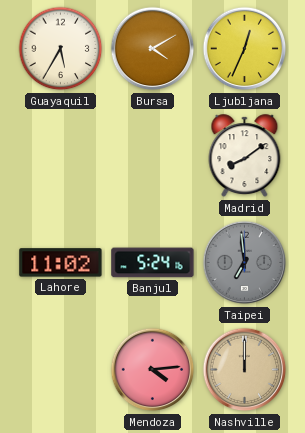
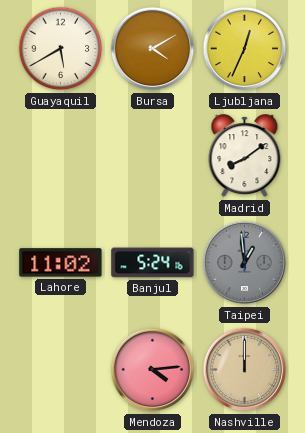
Guayaquil: 5:35 -> 5:40
Taipei: 6:59 -> 12:59
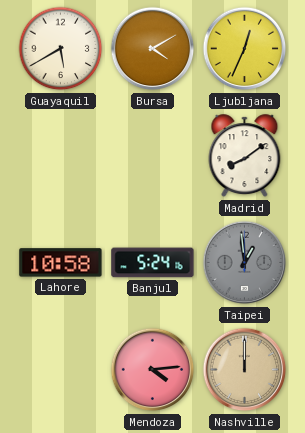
Lahore: 11:02 -> 10:58
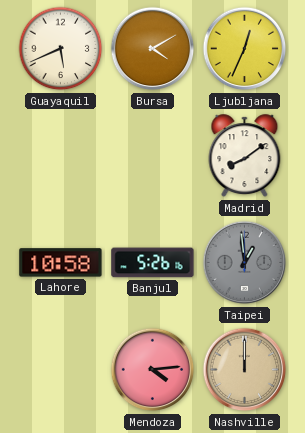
Guayaquil: 5:40 -> 5:41
Banjul: 5:24 -> 5:26
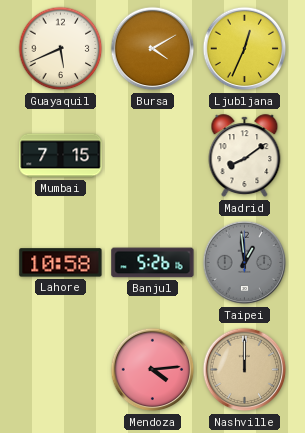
Mumbai: none -> 7:15
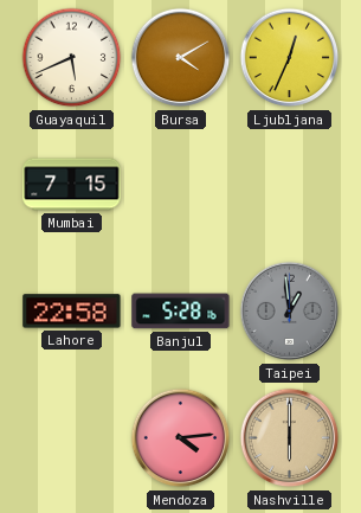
Madrid: 8:09 -> none
Lahore: 10:58 -> 22:58
Banjul: 5:26 -> 5:28
Nashville: 12:00 -> 6:00
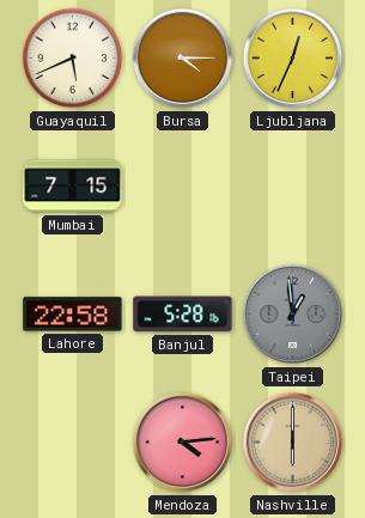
Bursa: 4:10 -> 4:15
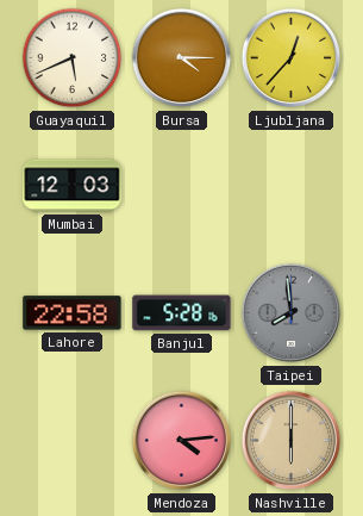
Ljubljana: 12:34 -> 12:37
Mumbai: 7:15 -> 12:03
Taipei: 12:59 -> 7:59
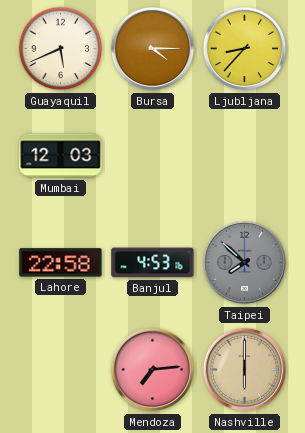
Ljubljana: 12:37 -> 8:37
Banjul: 5:28 -> 4:53
Taipei: 7:59 -> 7:52
Mendoza: 4:14 -> 7:14
